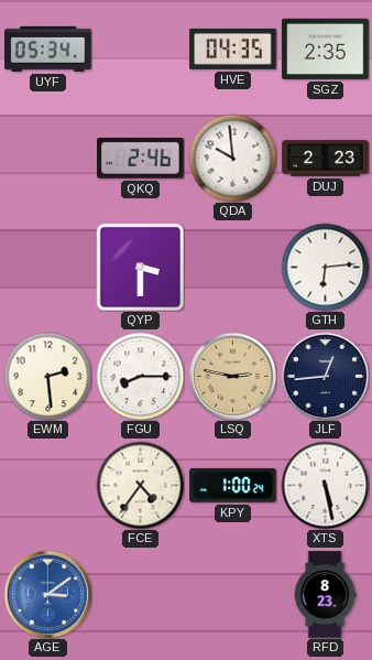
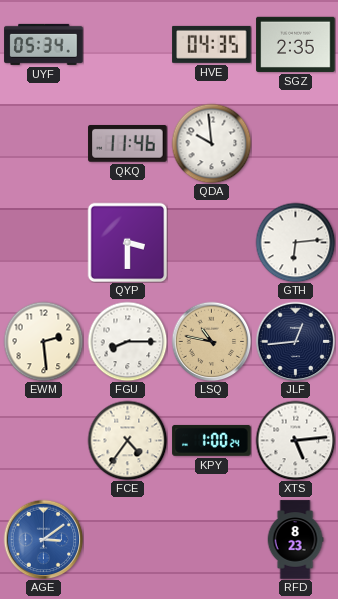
QKQ: 2:46 -> 11:46
DUJ: 2:23 -> none
LSQ: 2:47 -> 10:47
XTS: 5:28 -> 5:14
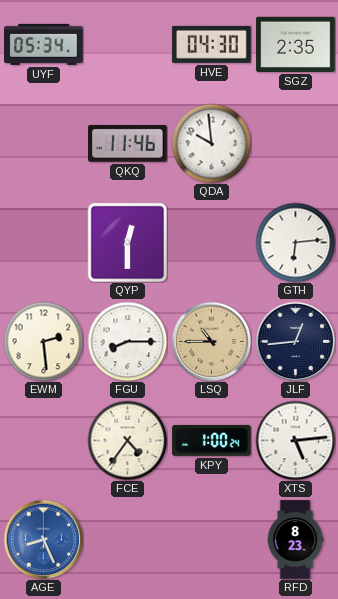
HVE: 04:35 -> 04:30
QYP: 3:30 -> 12:30
LSQ: 10:47 -> 10:45
AGE: 3:09 -> 8:26
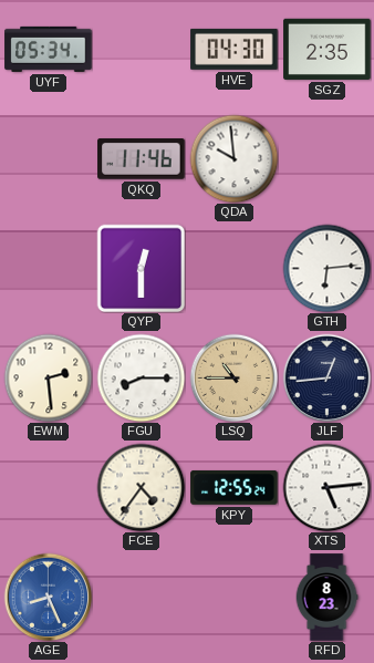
KPY: 1:00 -> 12:55
